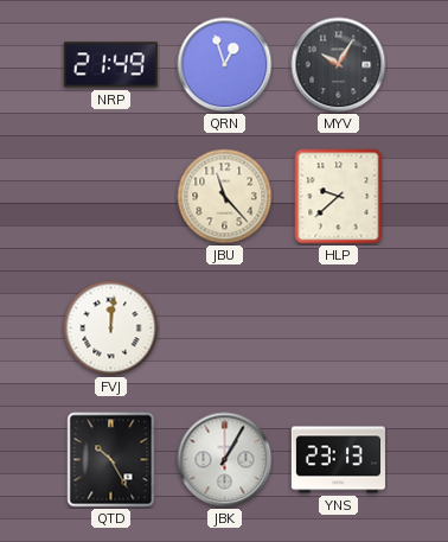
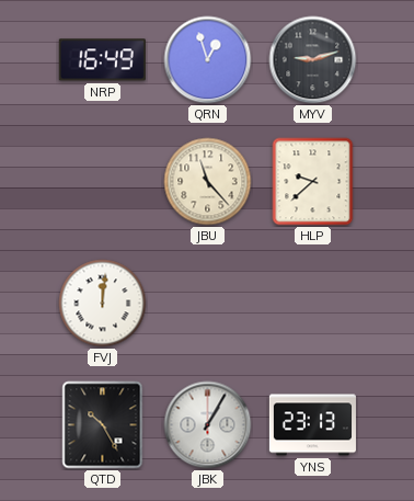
NRP: 21:49 -> 16:49
MYV: 10:05 -> 9:12
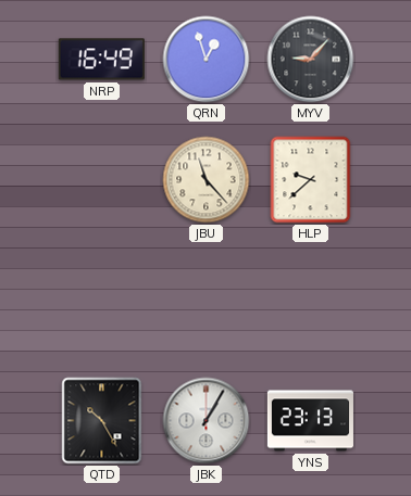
MYV: 9:12 -> 9:07
FVJ: 12:01 -> none
